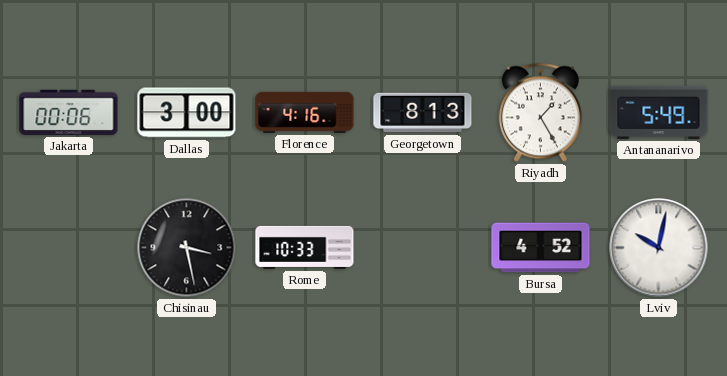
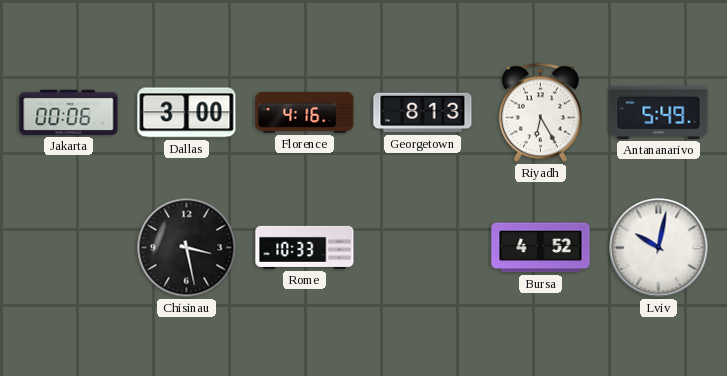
Riyadh: 1:25 -> 6:25
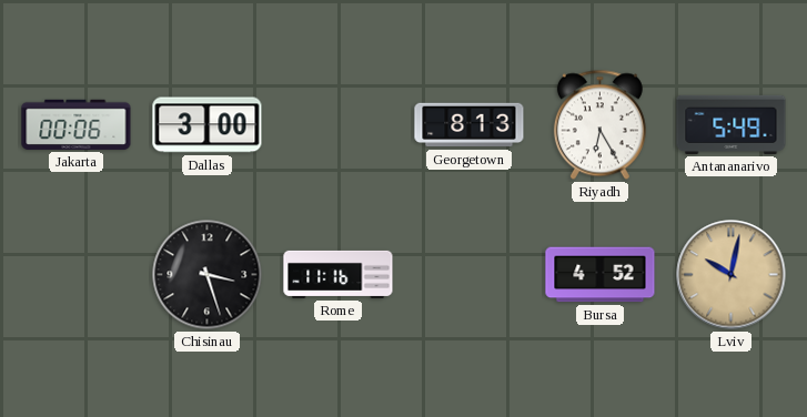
Florence: 4:16 -> none
Chisinau: 3:28 -> 3:27
Rome: 10:33 -> 11:16
Lviv dial: white -> champagne
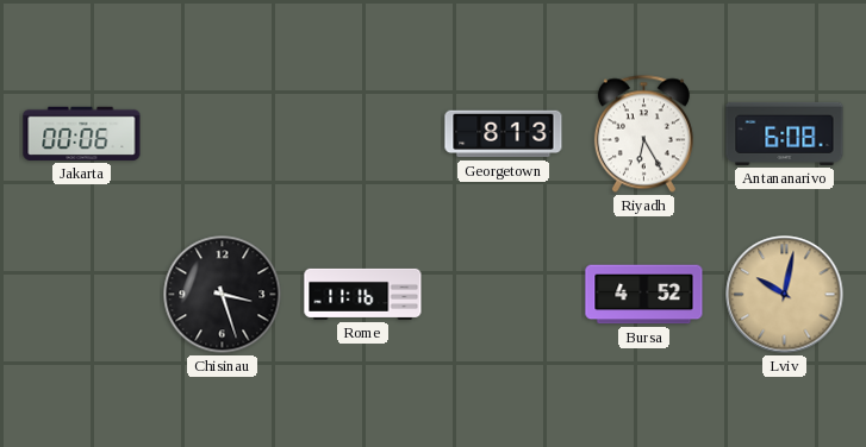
Dallas: 3:00 -> none
Antananarivo: 5:49 -> 6:08
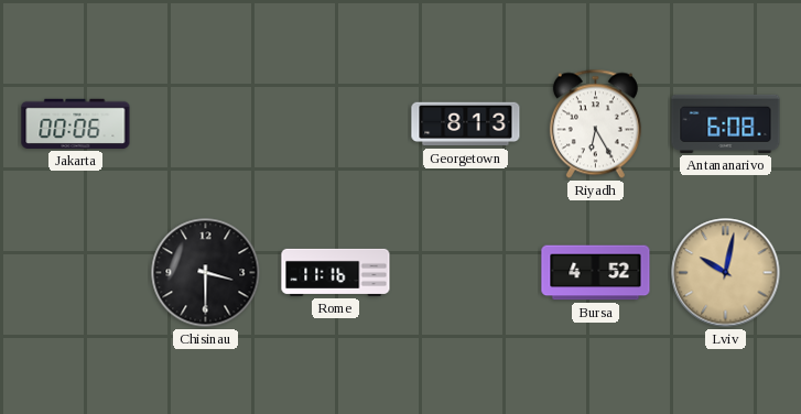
Chisinau: 3:27 -> 3:30
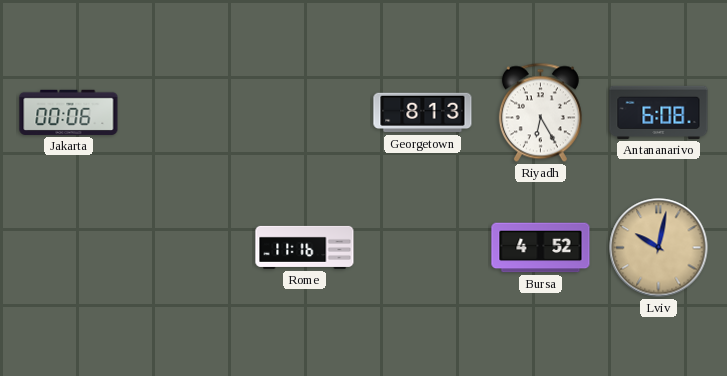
Chisinau: 3:30 -> none
